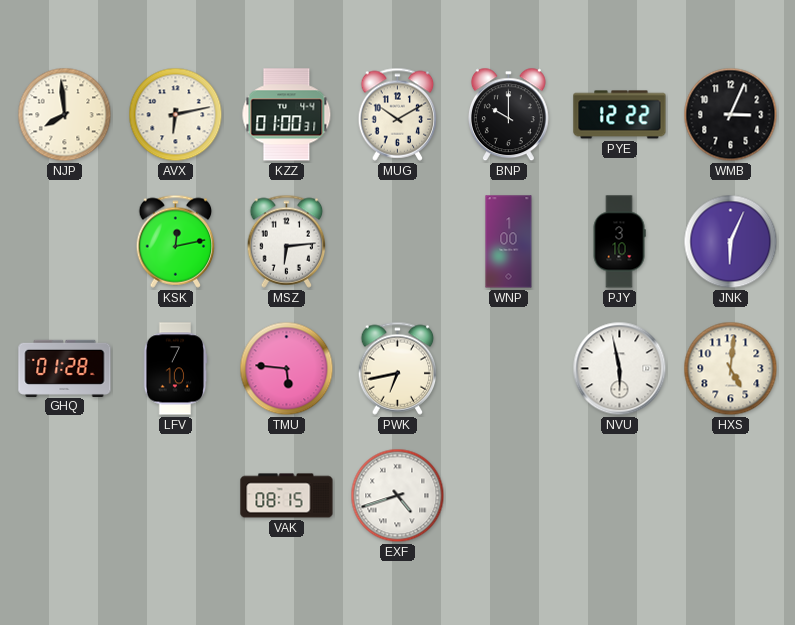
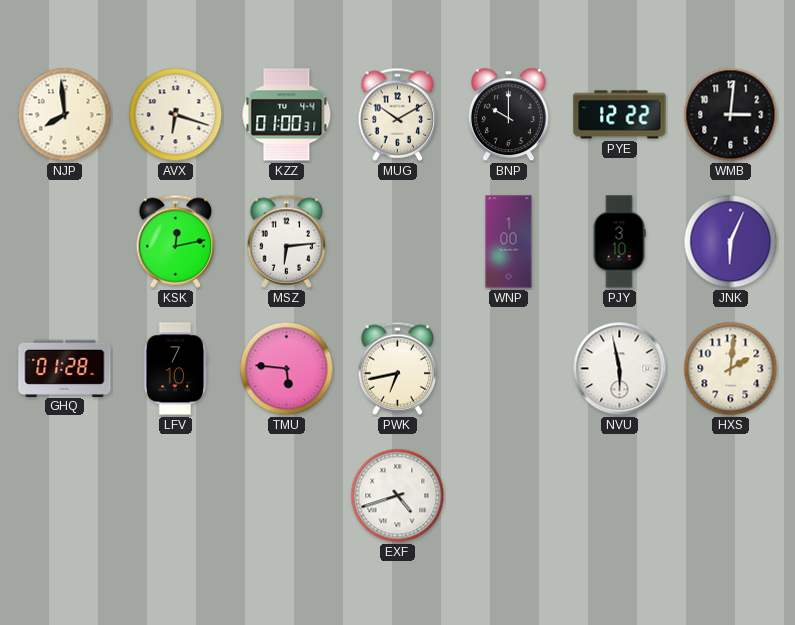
AVX: 6:13 -> 6:18
WMB: 3:04 -> 3:01
HXS: 5:01 -> 2:01
VAK: 08:15 -> none
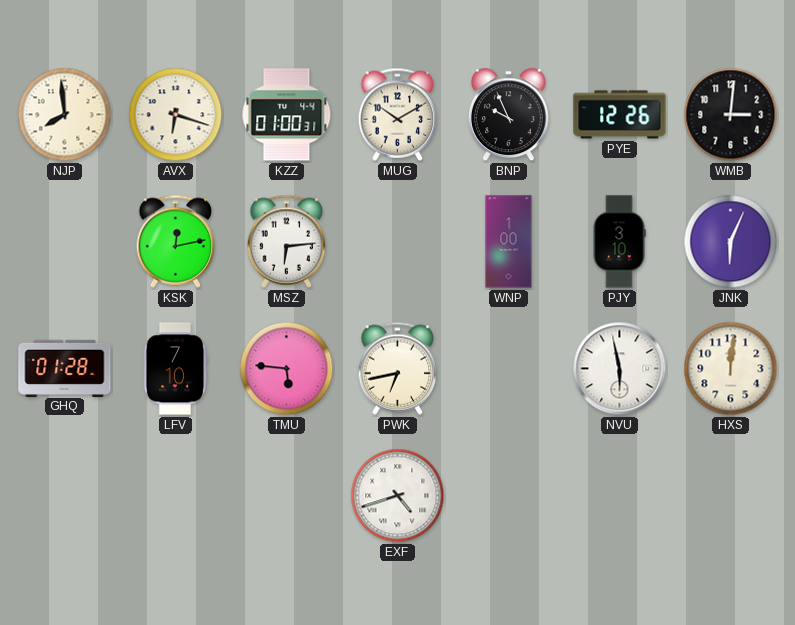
BNP: 10:00 -> 9:56
PYE: 12:22 -> 12:26
HXS: 2:01 -> 12:01
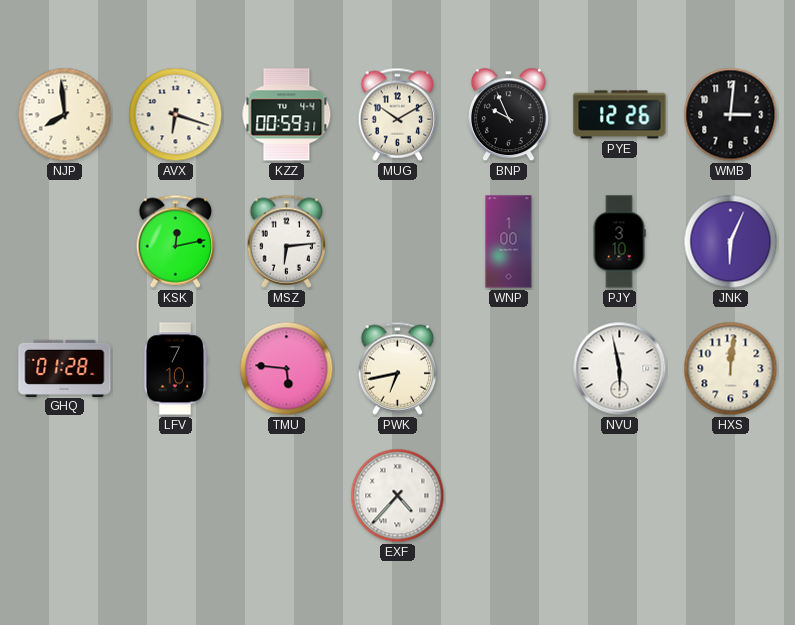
KZZ: 01:00 -> 00:59
EXF: 4:42 -> 4:37
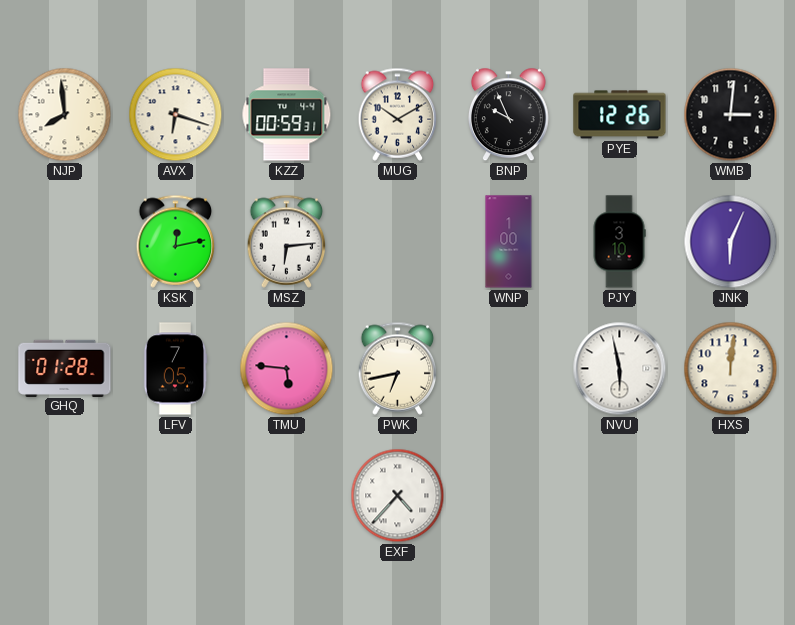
LFV: 7:10 -> 7:05
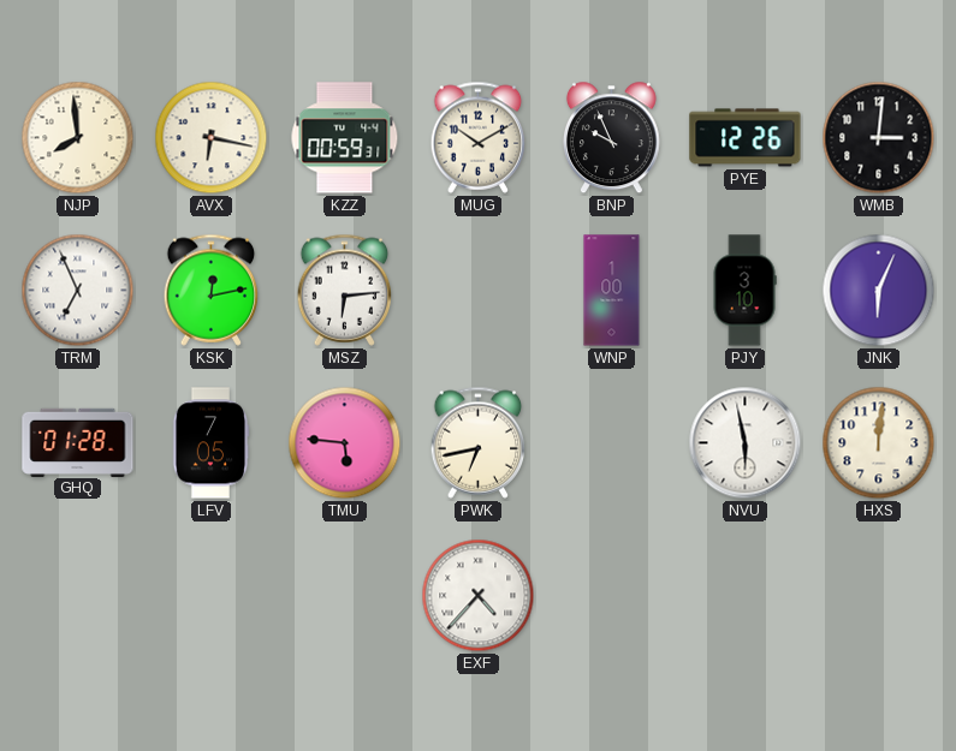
AVX: 6:18 -> 6:17
TRM: none -> 6:56
